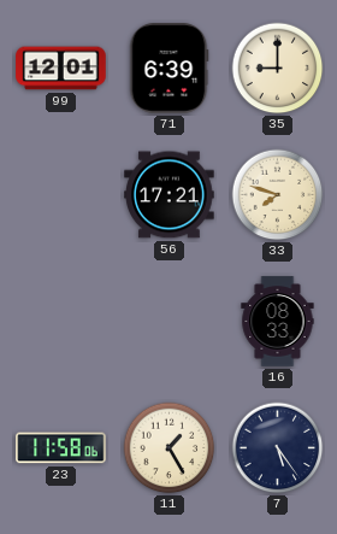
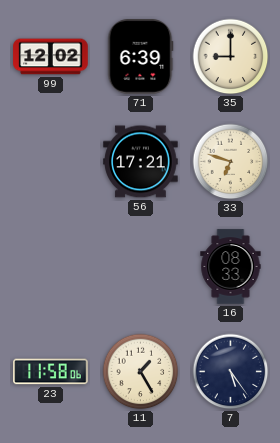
99: 12:01 -> 12:02
33: 7:48 -> 6:48
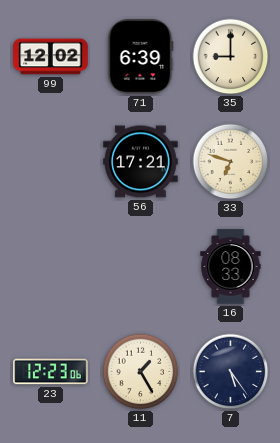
23: 11:58 -> 12:23
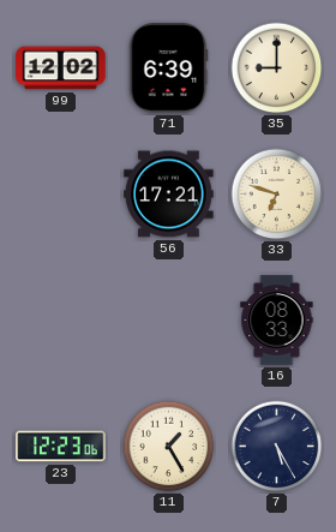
7: 5:24 -> 5:25
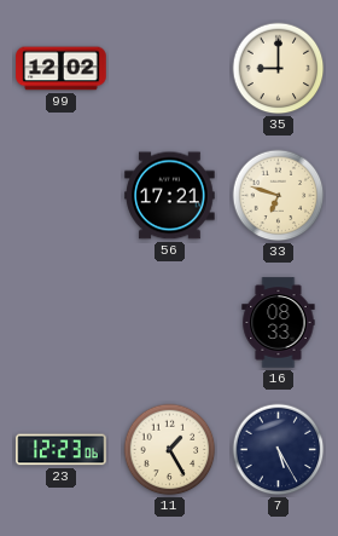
71: 6:39 -> none
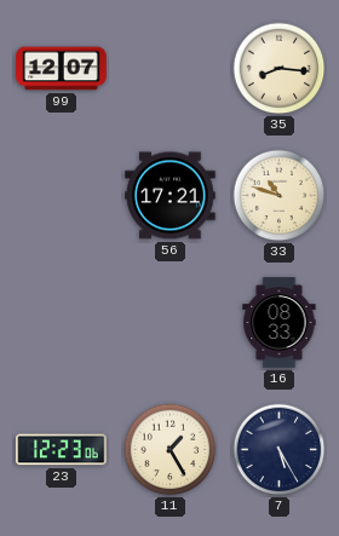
99: 12:02 -> 12:07
35: 9:00 -> 8:16
33: 6:48 -> 10:48
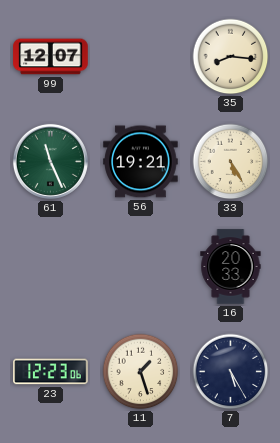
61: none -> 11:26
56: 17:21 -> 19:21
33: 10:48 -> 5:25
16: 08:33 -> 20:33
11: 1:25 -> 1:27
